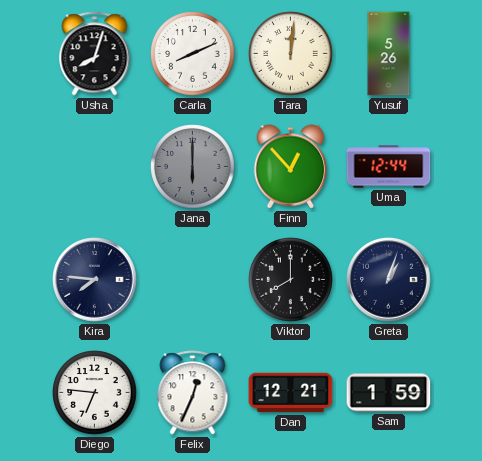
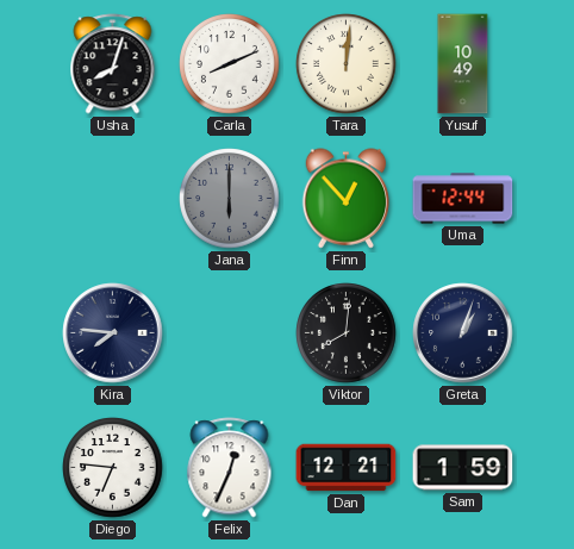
Yusuf: 5:26 -> 10:49
Viktor: 8:00 -> 8:01
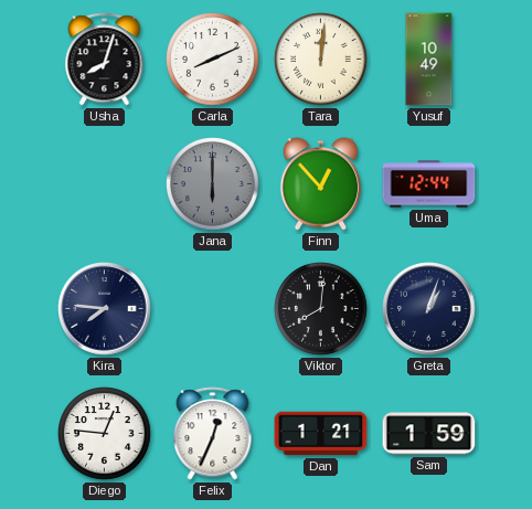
Diego: 6:46 -> 12:46
Dan: 12:21 -> 1:21
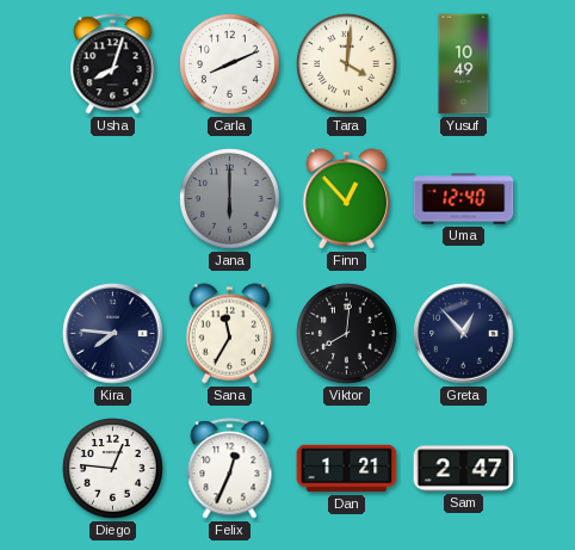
Tara: 12:01 -> 4:01
Uma: 12:44 -> 12:40
Sana: none -> 11:35
Greta: 1:03 -> 12:53
Sam: 1:59 -> 2:47
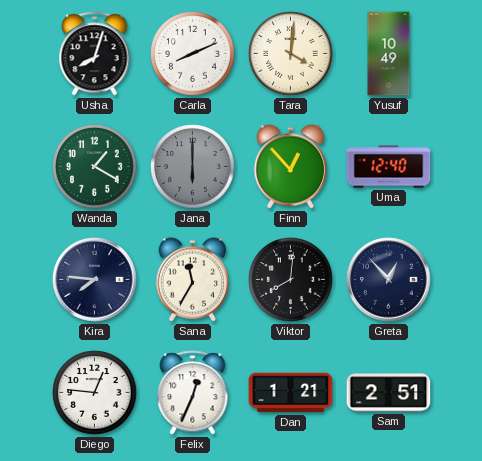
Wanda: none -> 1:20
Sam: 2:47 -> 2:51
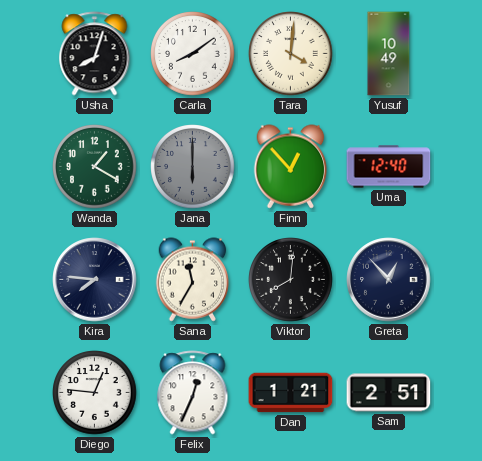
Carla: 8:11 -> 8:09
